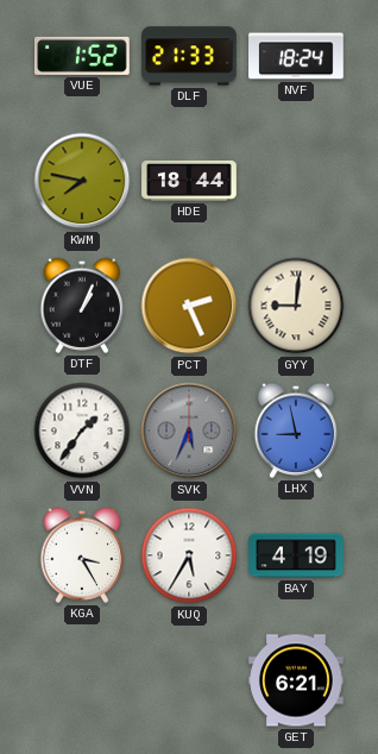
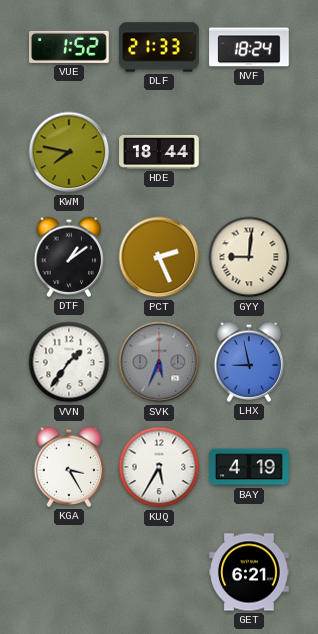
DTF: 1:04 -> 1:09
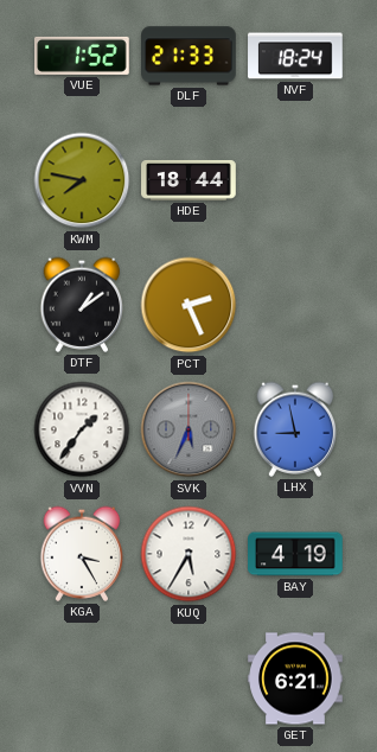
GYY: 9:01 -> none
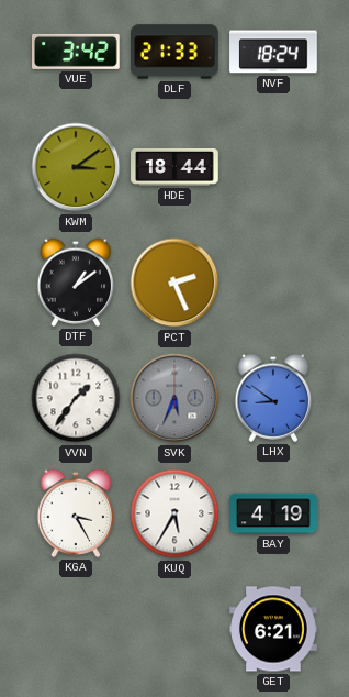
VUE: 1:52 -> 3:42
KWM: 7:47 -> 3:09
LHX: 8:58 -> 8:51
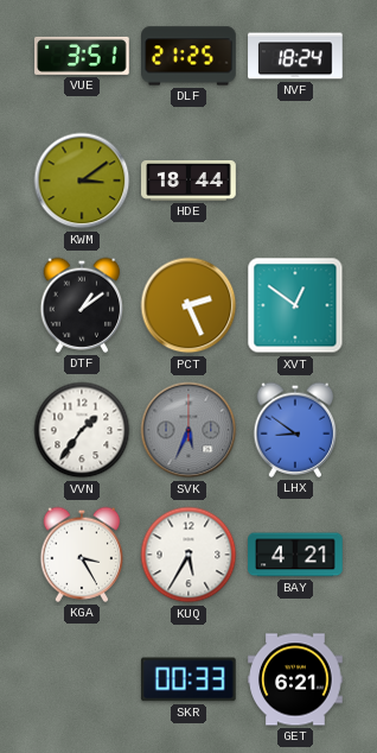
VUE: 3:42 -> 3:51
DLF: 21:33 -> 21:25
XVT: none -> 12:51
BAY: 4:19 -> 4:21
SKR: none -> 00:33
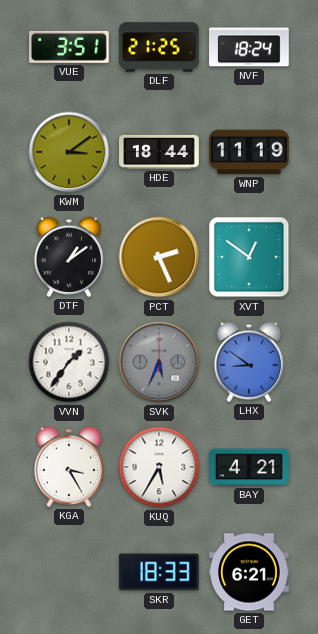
WNP: none -> 11:19
SKR: 00:33 -> 18:33
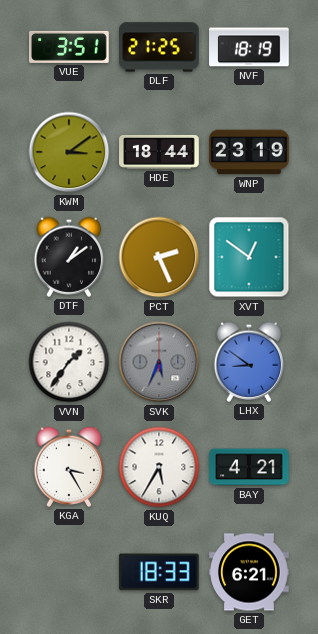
NVF: 18:24 -> 18:19
WNP: 11:19 -> 23:19
